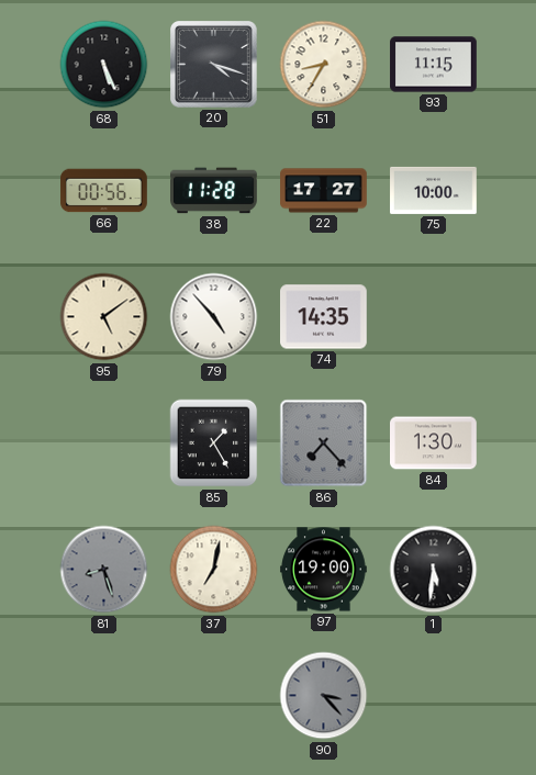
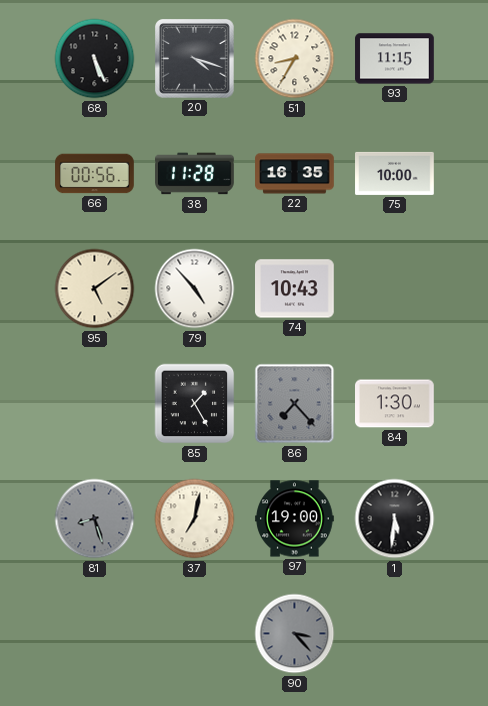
22: 17:27 -> 16:35
74: 14:35 -> 10:43
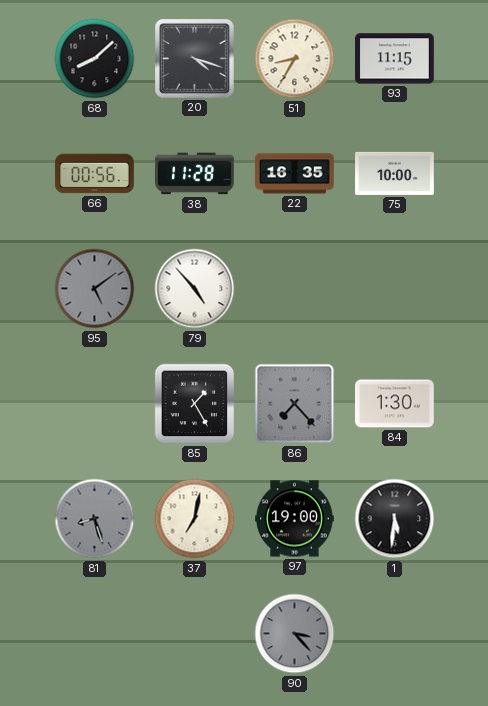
68: 5:26 -> 8:08
95 dial: cream -> grey
74: 10:43 -> none
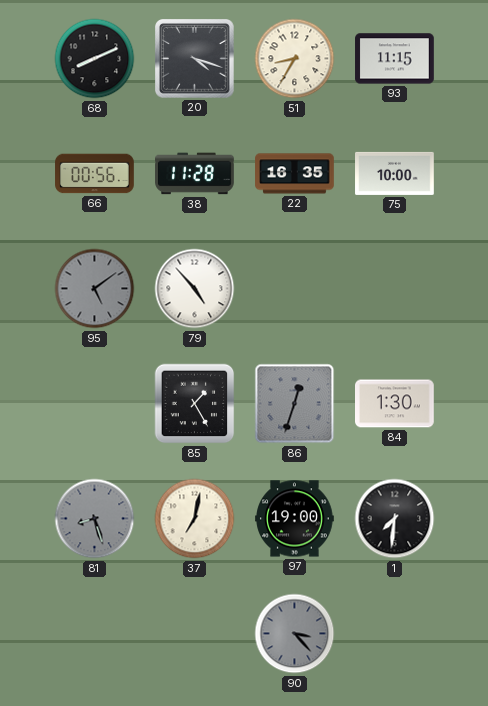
68: 8:08 -> 8:11
86: 7:23 -> 12:33
1: 5:31 -> 7:31
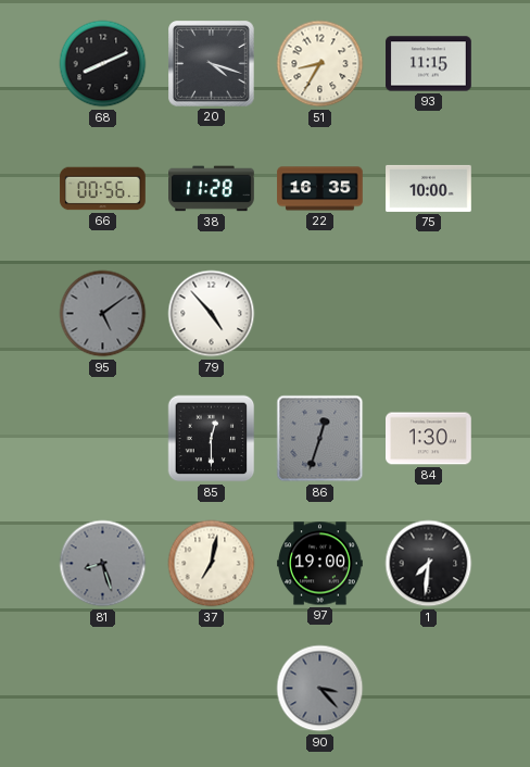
85: 1:25 -> 12:30
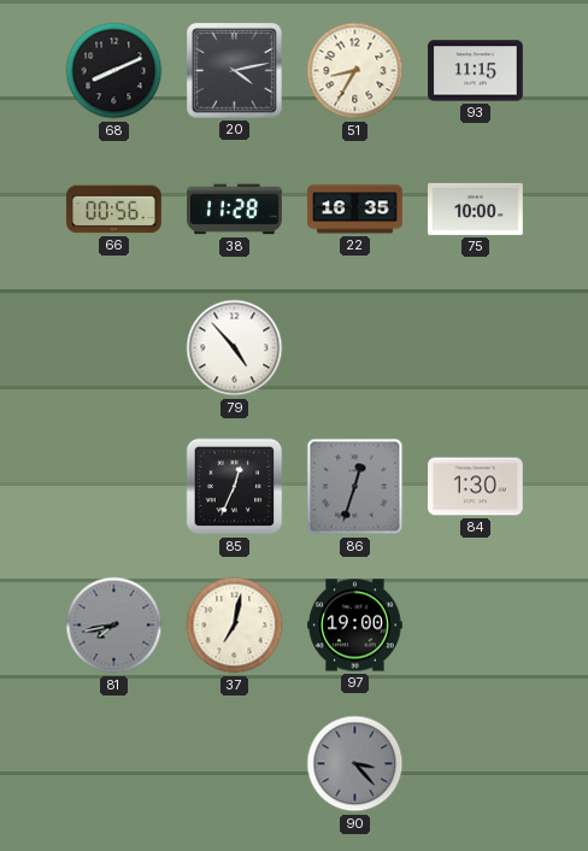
20: 4:18 -> 4:13
95: 5:09 -> none
85: 12:30 -> 12:34
81: 8:27 -> 7:43
1: 7:31 -> none
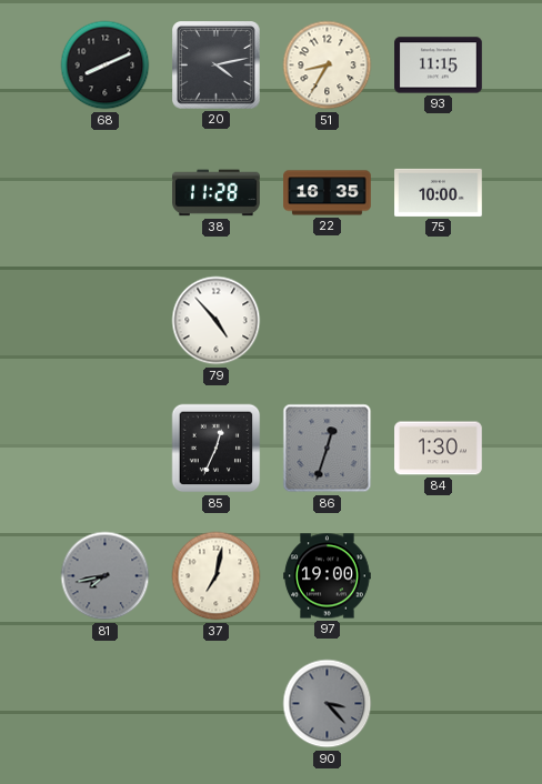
66: 00:56 -> none
